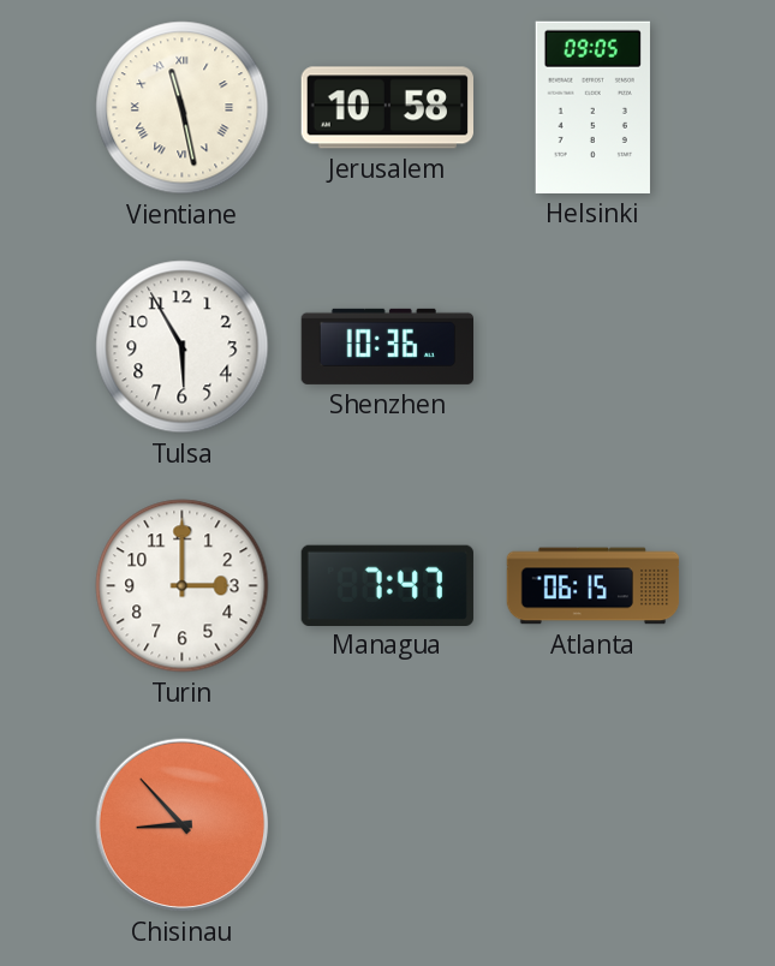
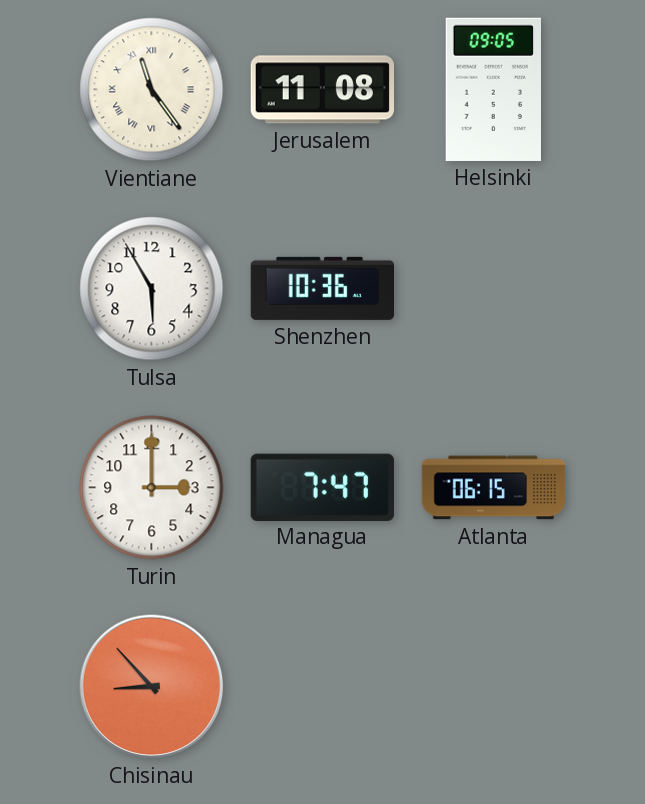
Vientiane: 11:28 -> 11:24
Jerusalem: 10:58 -> 11:08
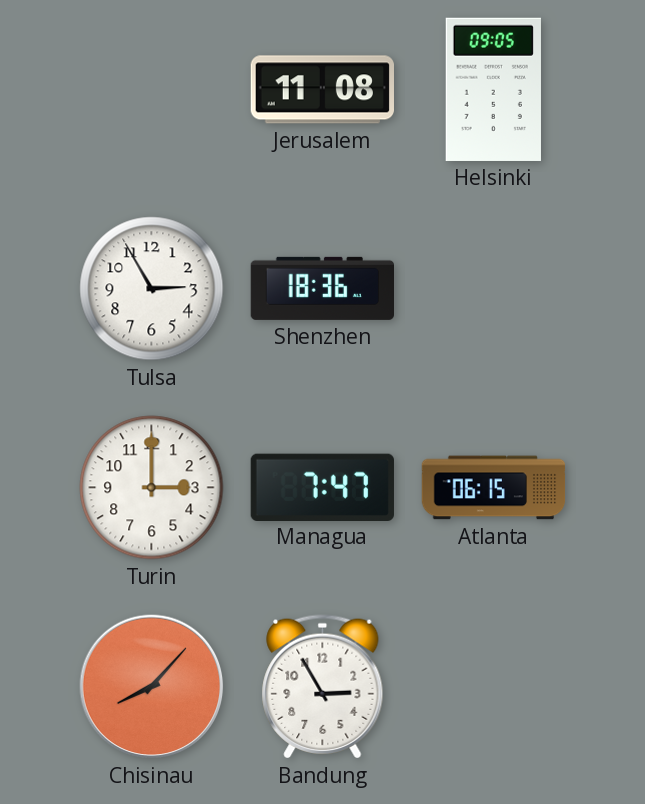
Vientiane: 11:24 -> none
Tulsa: 5:55 -> 2:55
Shenzhen: 10:36 -> 18:36
Chisinau: 8:53 -> 8:07
Bandung: none -> 2:55
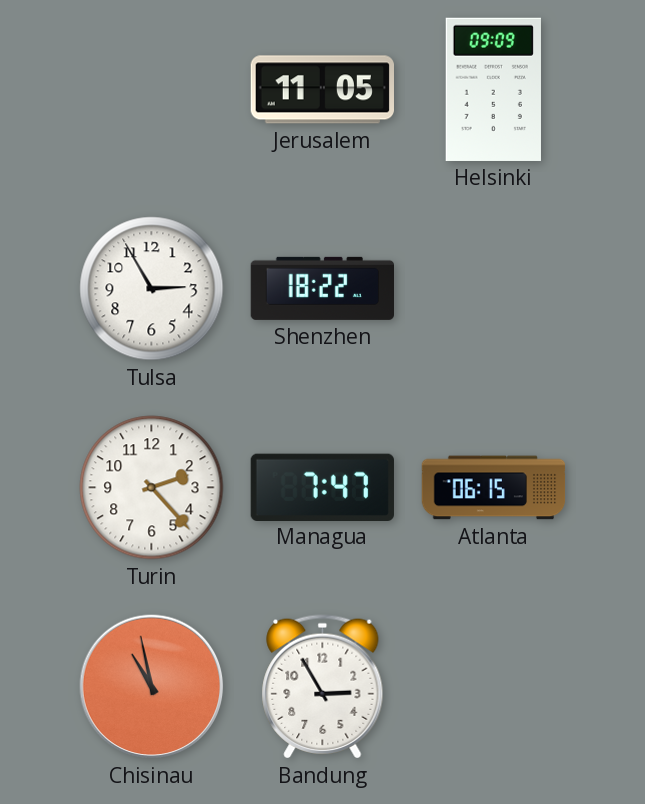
Jerusalem: 11:08 -> 11:05
Helsinki: 09:05 -> 09:09
Shenzhen: 18:36 -> 18:22
Turin: 3:00 -> 2:23
Chisinau: 8:07 -> 10:58
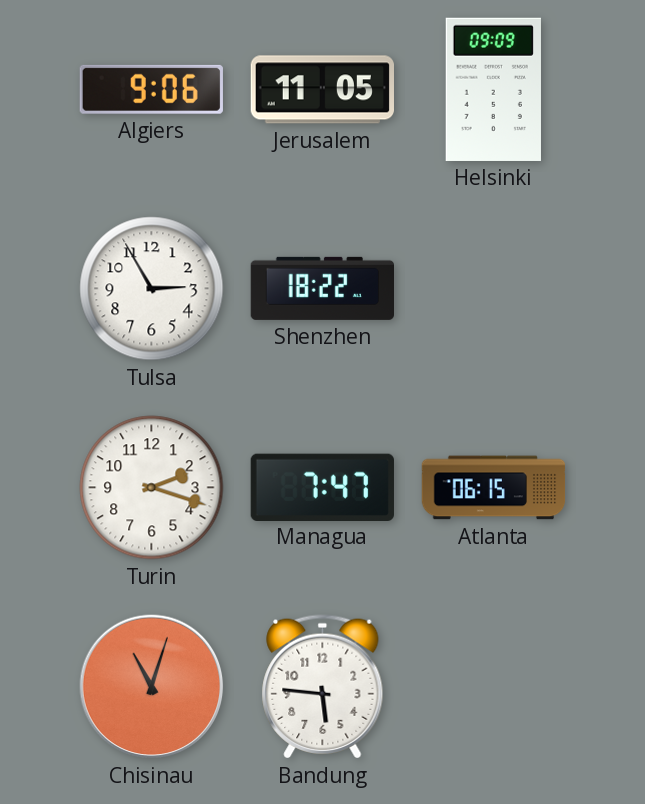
Algiers: none -> 9:06
Turin: 2:23 -> 2:18
Chisinau: 10:58 -> 11:03
Bandung: 2:55 -> 5:46
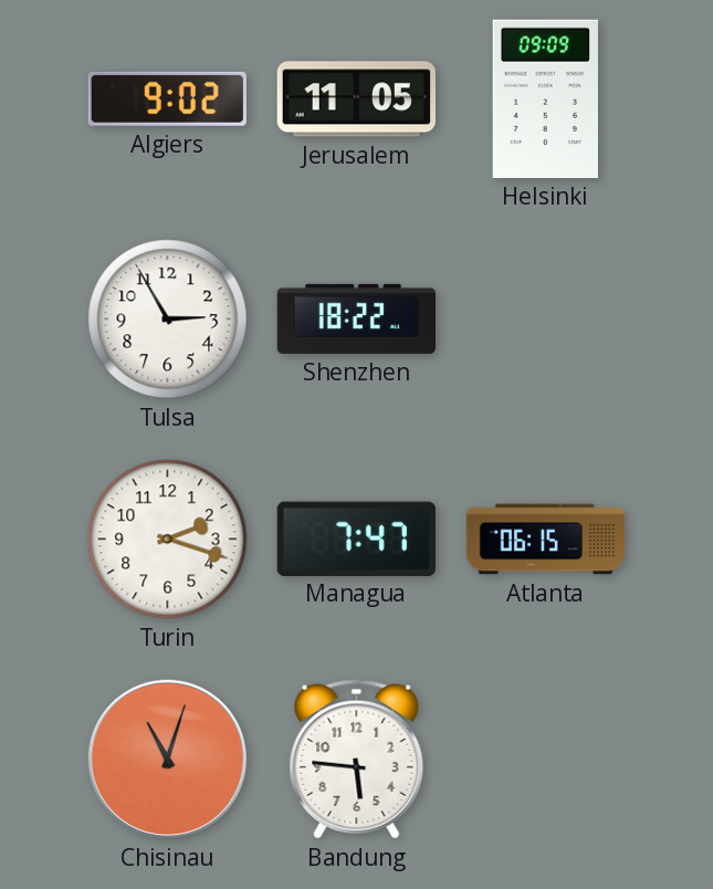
Algiers: 9:06 -> 9:02
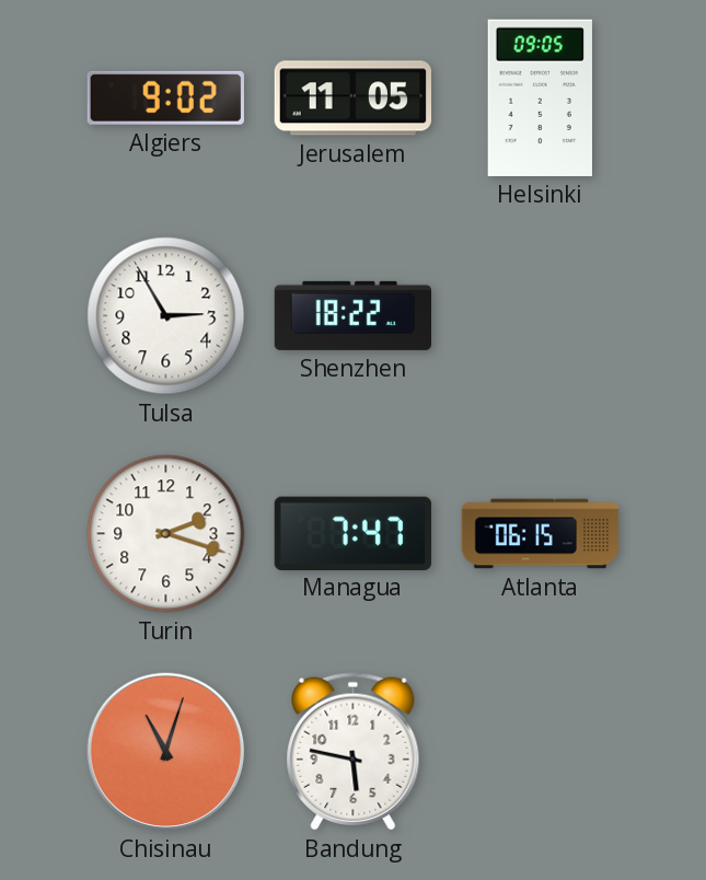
Helsinki: 09:09 -> 09:05
Bandung: 5:46 -> 5:47
